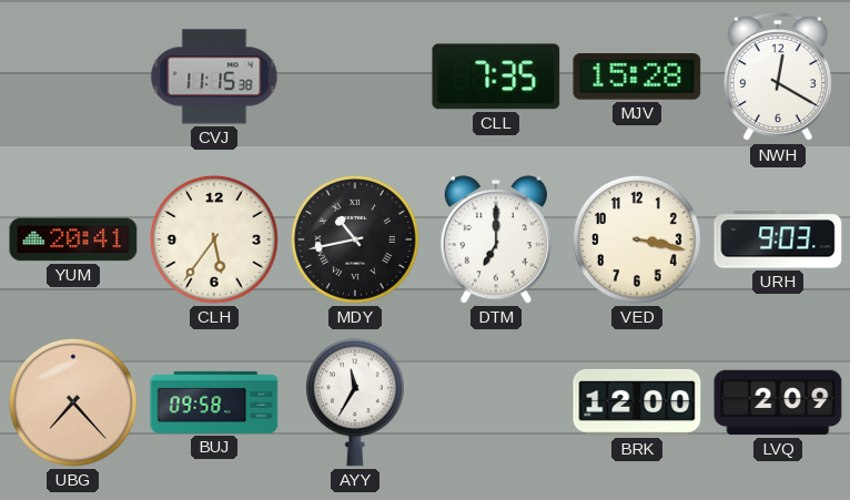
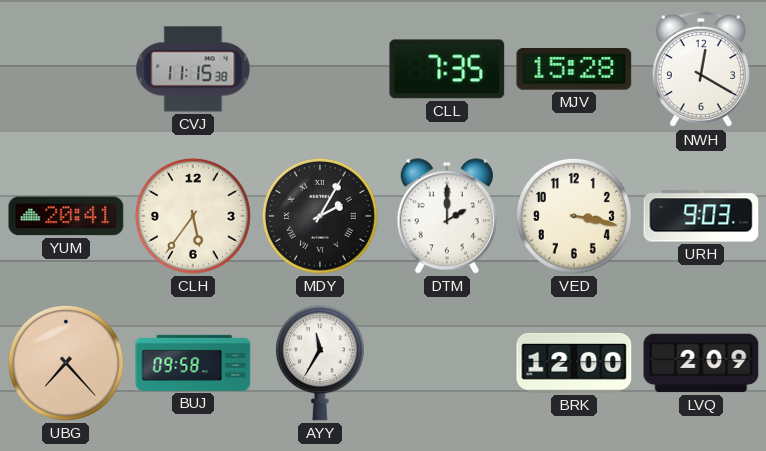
MDY: 10:43 -> 2:05
DTM: 7:00 -> 2:00
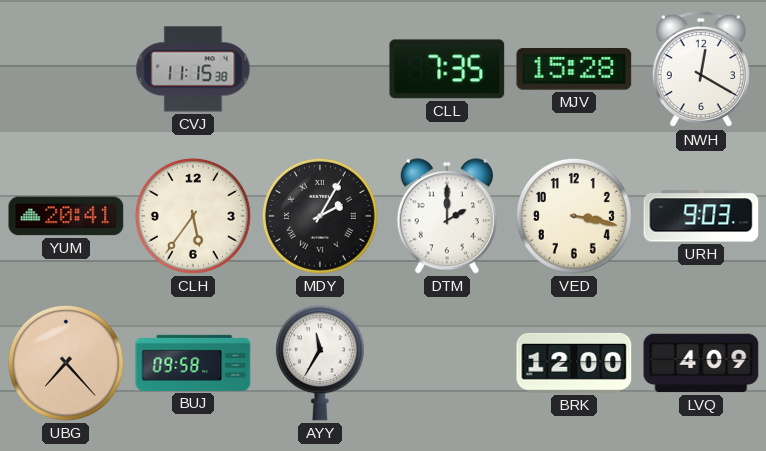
LVQ: 2:09 -> 4:09
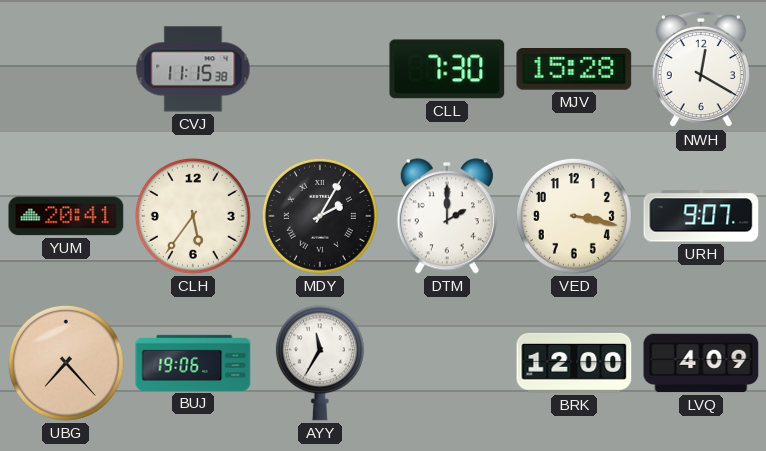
CLL: 7:35 -> 7:30
URH: 9:03 -> 9:07
BUJ: 09:58 -> 19:06
